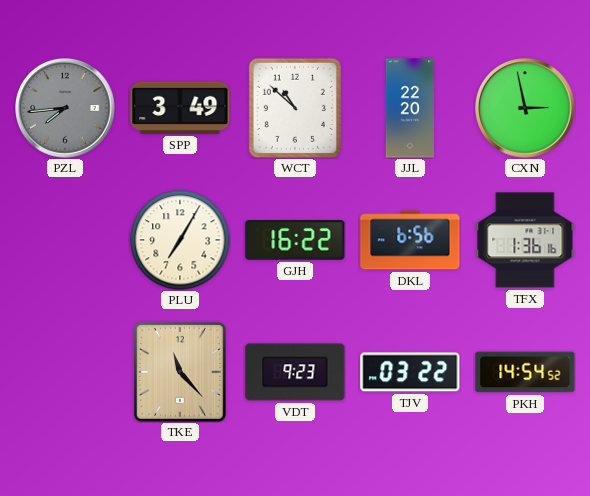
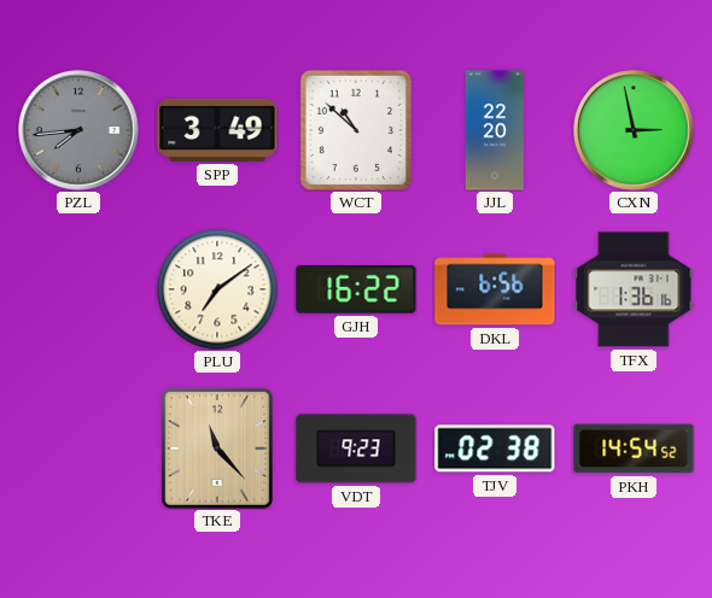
PLU: 7:05 -> 7:09
TJV: 03:22 -> 02:38
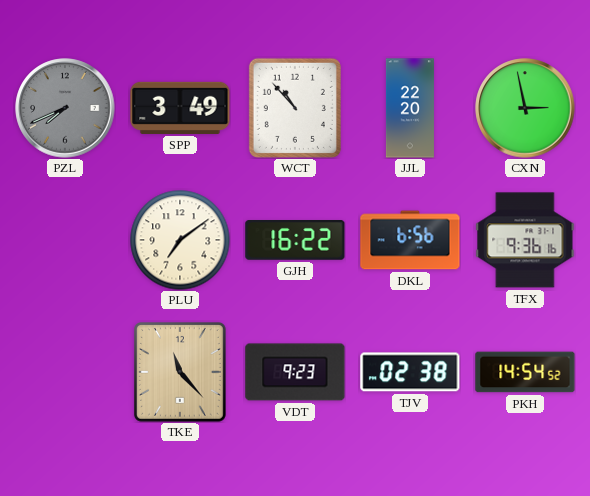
PZL: 7:44 -> 7:41
WCT: 10:52 -> 10:53
TFX: 1:36 -> 9:36
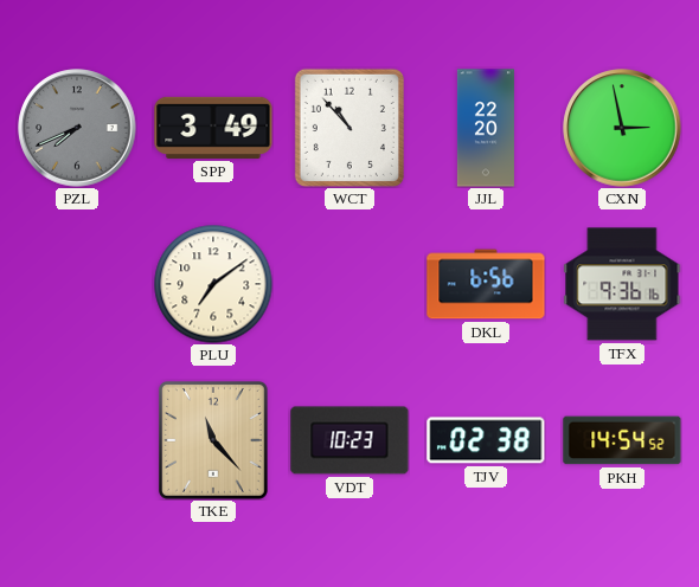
GJH: 16:22 -> none
VDT: 9:23 -> 10:23
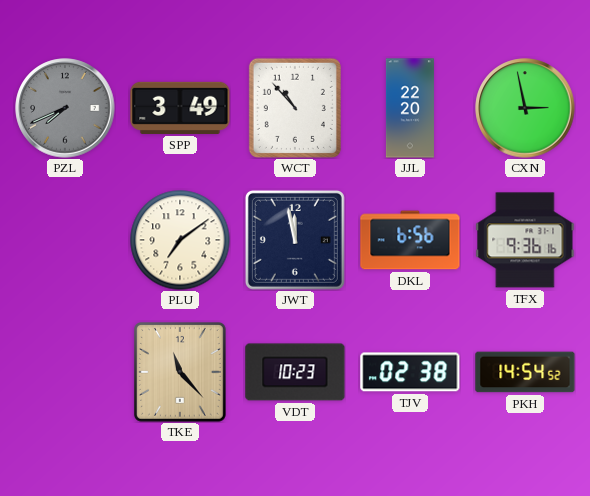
JWT: none -> 11:58
